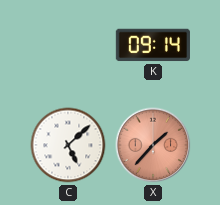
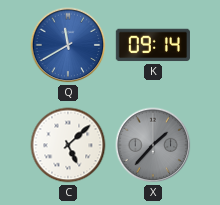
Q: none -> 11:40
X dial: salmon -> grey
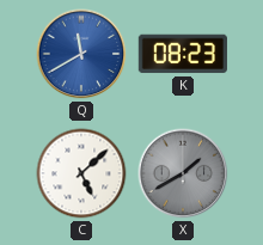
K: 09:14 -> 08:23
X: 1:37 -> 1:40
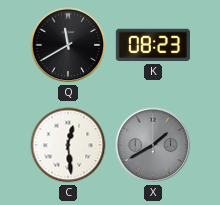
Q dial: blue -> black
C: 5:08 -> 12:29
